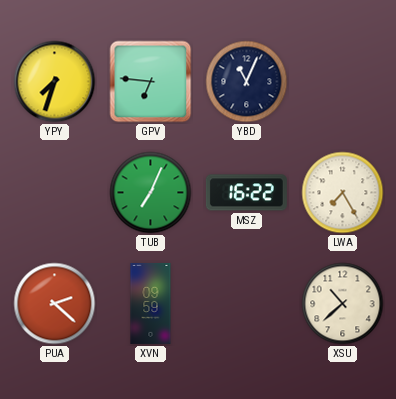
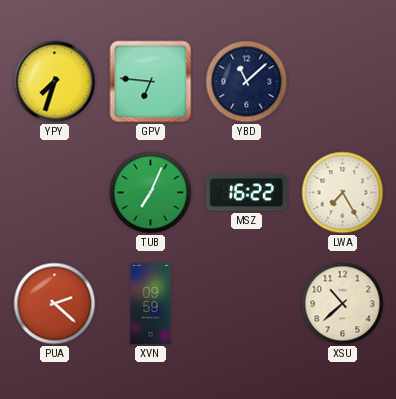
YBD: 11:04 -> 11:08
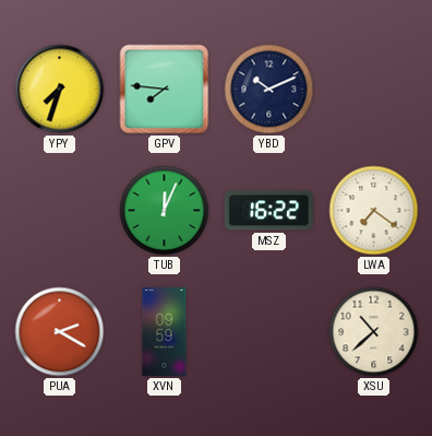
GPV: 6:46 -> 7:46
YBD: 11:08 -> 10:11
TUB: 7:04 -> 12:04
LWA: 7:25 -> 7:21
PUA: 2:22 -> 2:20
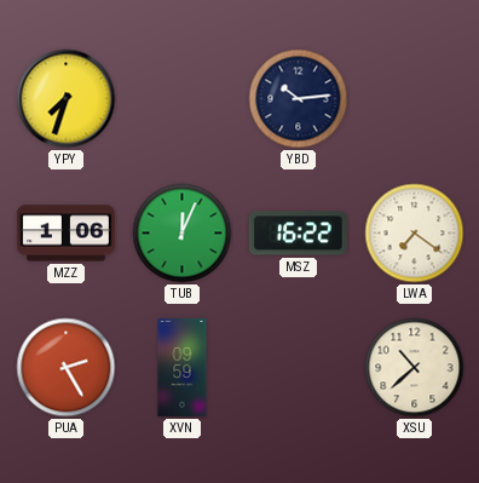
GPV: 7:46 -> none
YBD: 10:11 -> 10:14
MZZ: none -> 1:06
PUA: 2:20 -> 2:25
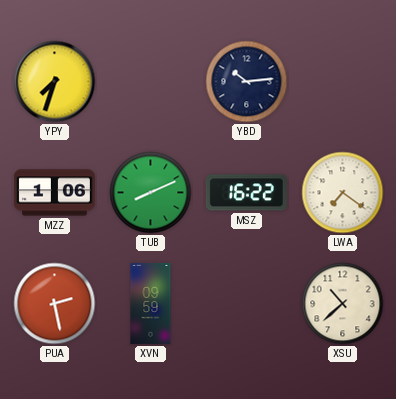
TUB: 12:04 -> 8:11
PUA: 2:25 -> 2:28
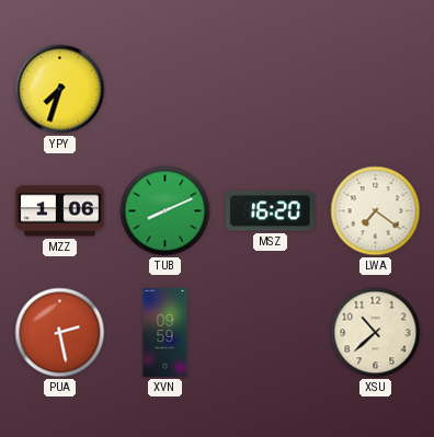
YBD: 10:14 -> none
MSZ: 16:22 -> 16:20
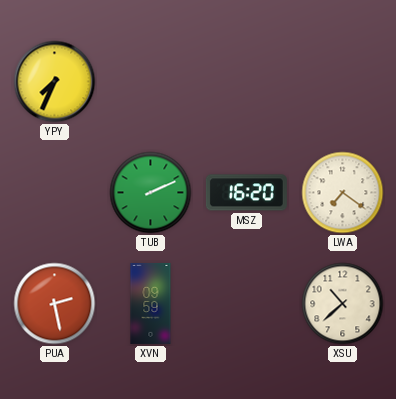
YPY: 7:33 -> 7:34
MZZ: 1:06 -> none
TUB: 8:11 -> 2:11
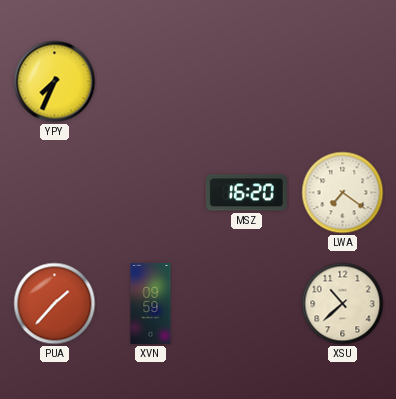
TUB: 2:11 -> none
PUA: 2:28 -> 1:37
